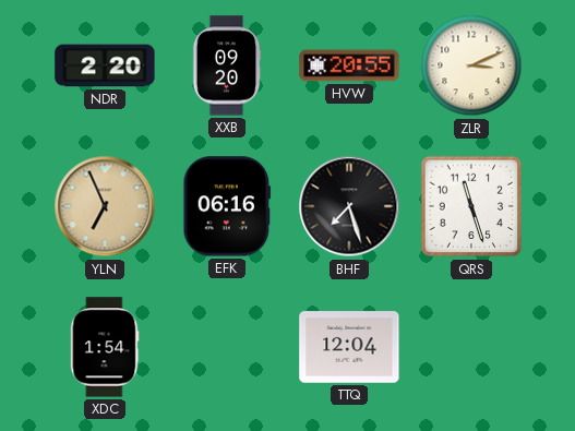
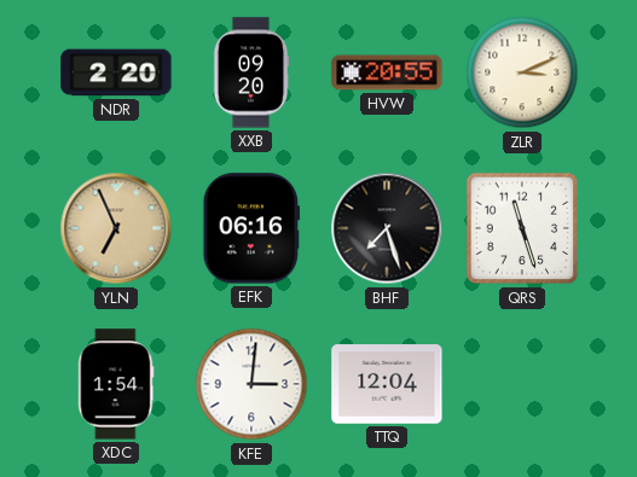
KFE: none -> 3:01
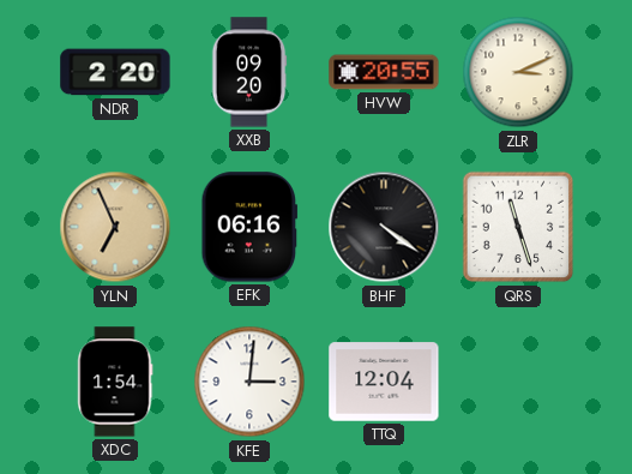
BHF: 7:27 -> 4:21
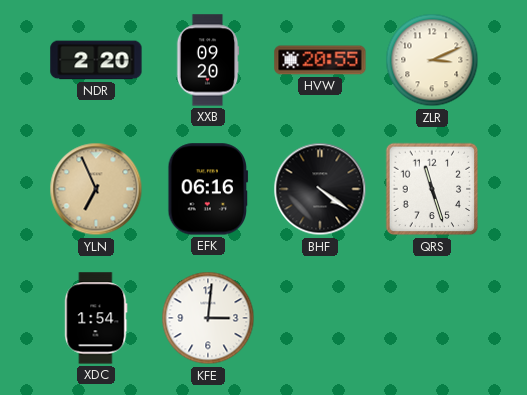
TTQ: 12:04 -> none
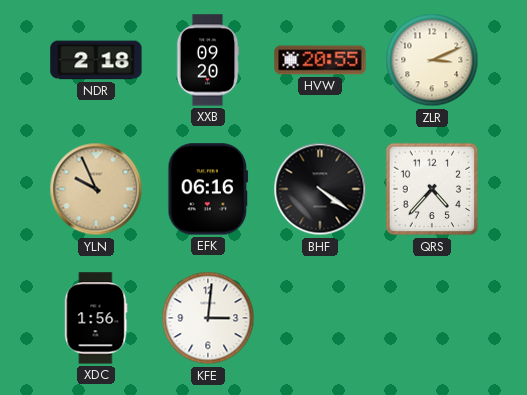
NDR: 2:20 -> 2:18
YLN: 6:56 -> 9:56
QRS: 11:27 -> 4:37
XDC: 1:54 -> 1:56
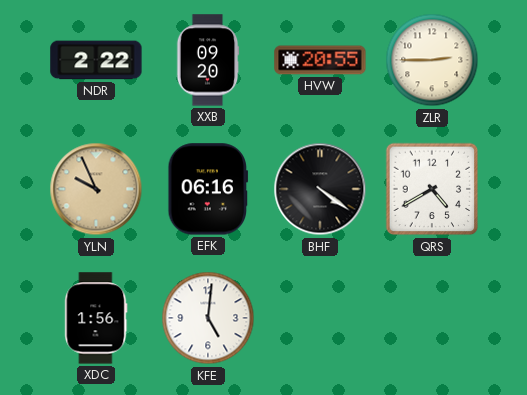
NDR: 2:18 -> 2:22
ZLR: 3:11 -> 2:45
QRS: 4:37 -> 4:40
KFE: 3:01 -> 5:01
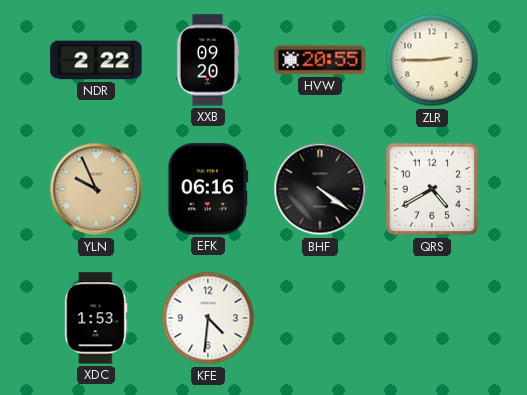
XDC: 1:56 -> 1:53
KFE: 5:01 -> 4:31
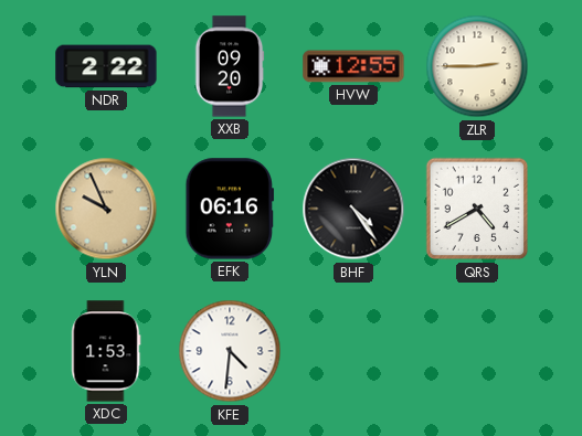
HVW: 20:55 -> 12:55
BHF: 4:21 -> 4:24
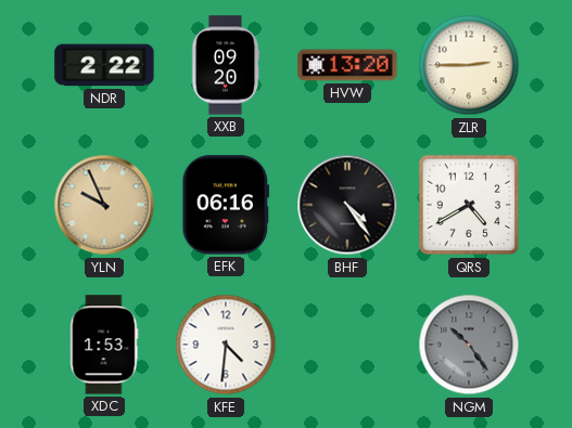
HVW: 12:55 -> 13:20
NGM: none -> 10:24
